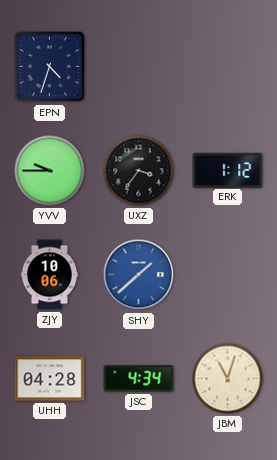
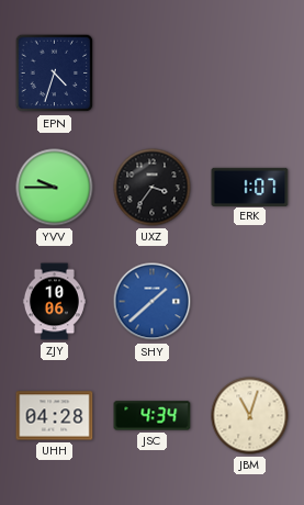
ERK: 1:12 -> 1:07
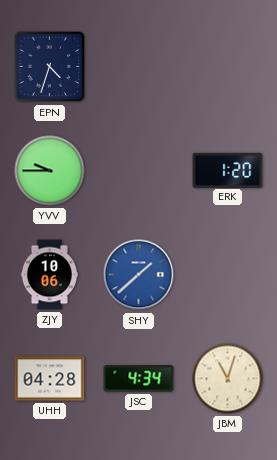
UXZ: 3:36 -> none
ERK: 1:07 -> 1:20
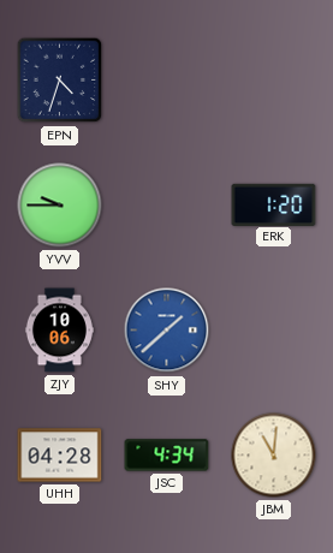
JBM: 11:03 -> 11:01
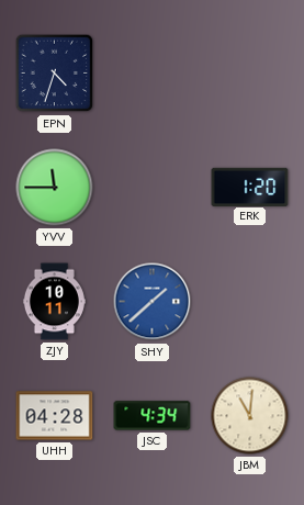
YVV: 9:45 -> 11:45
ZJY: 10:06 -> 10:11
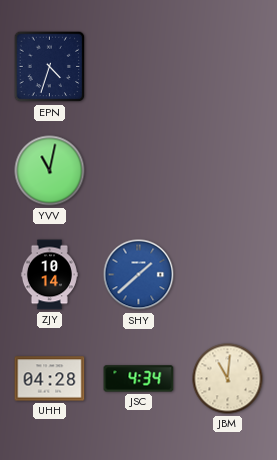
YVV: 11:45 -> 11:02
ERK: 1:20 -> none
ZJY: 10:11 -> 10:14
